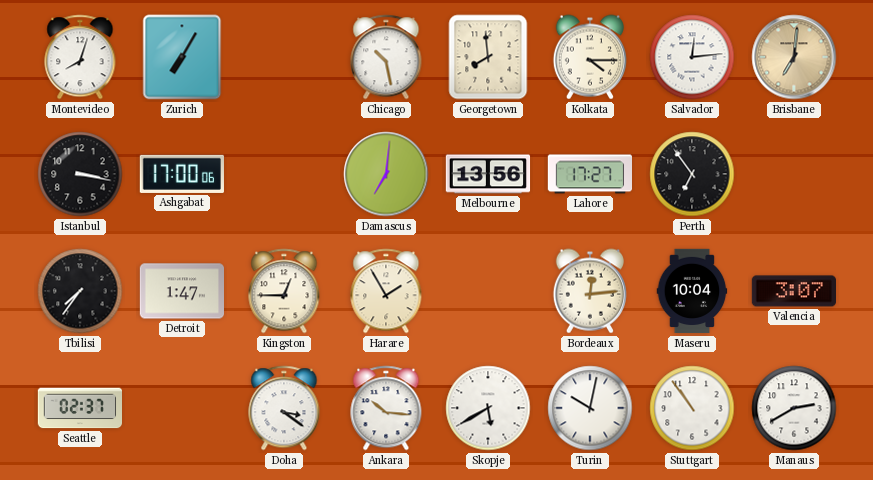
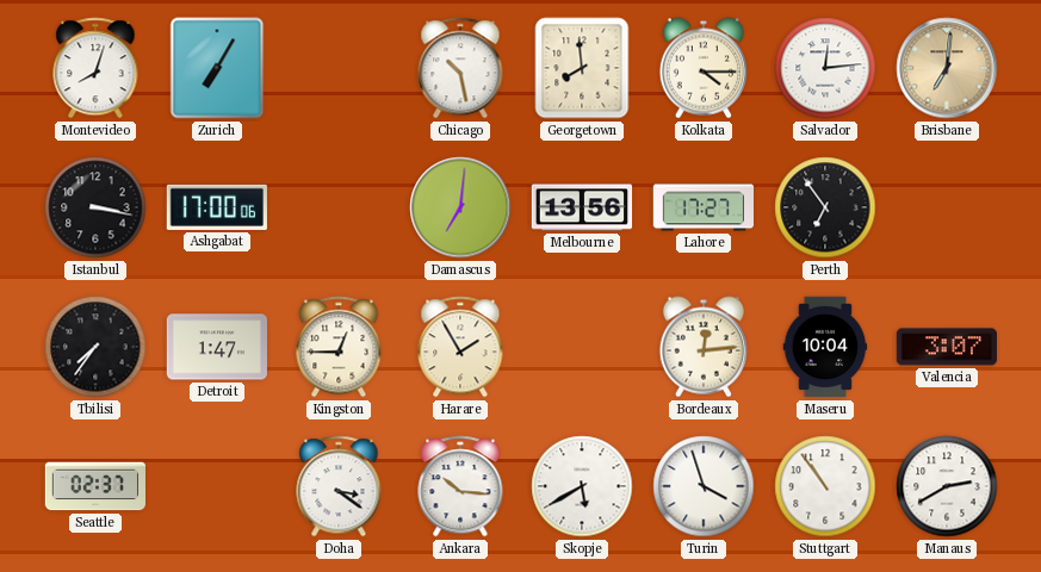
Turin: 10:02 -> 3:57
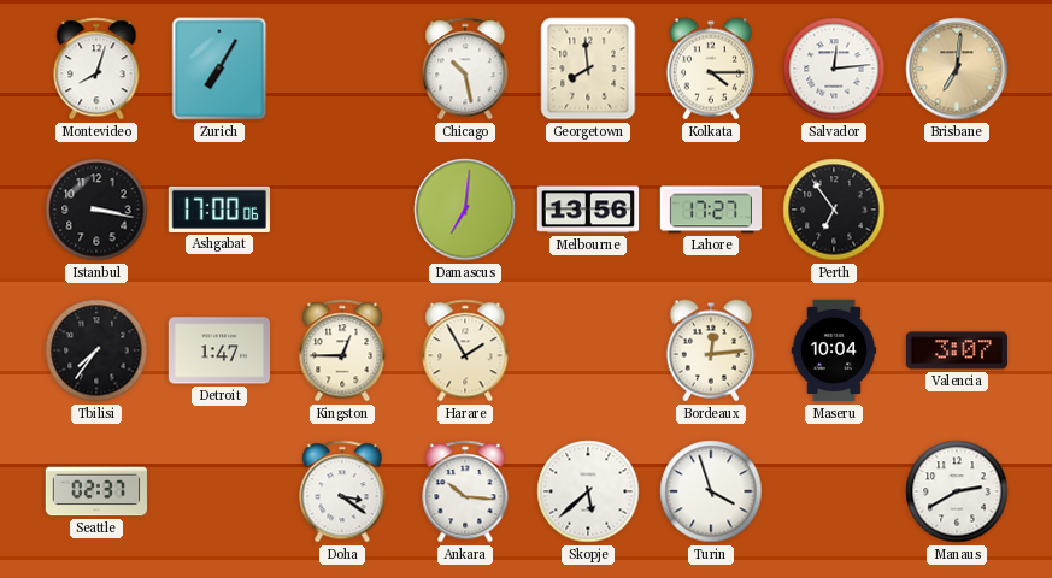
Skopje: 5:40 -> 5:38
Stuttgart: 10:54 -> none
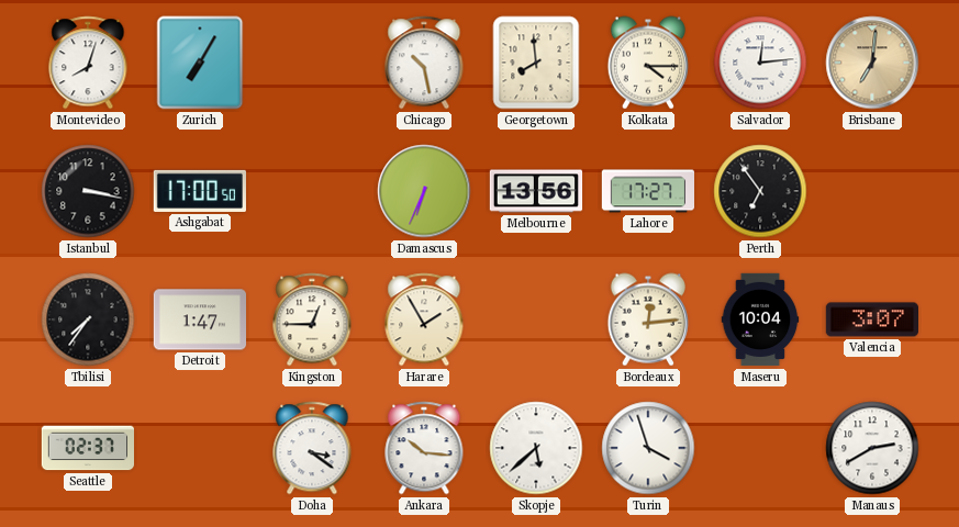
Ashgabat: 17:00:06 -> 17:00:50
Damascus: 7:01 -> 6:34
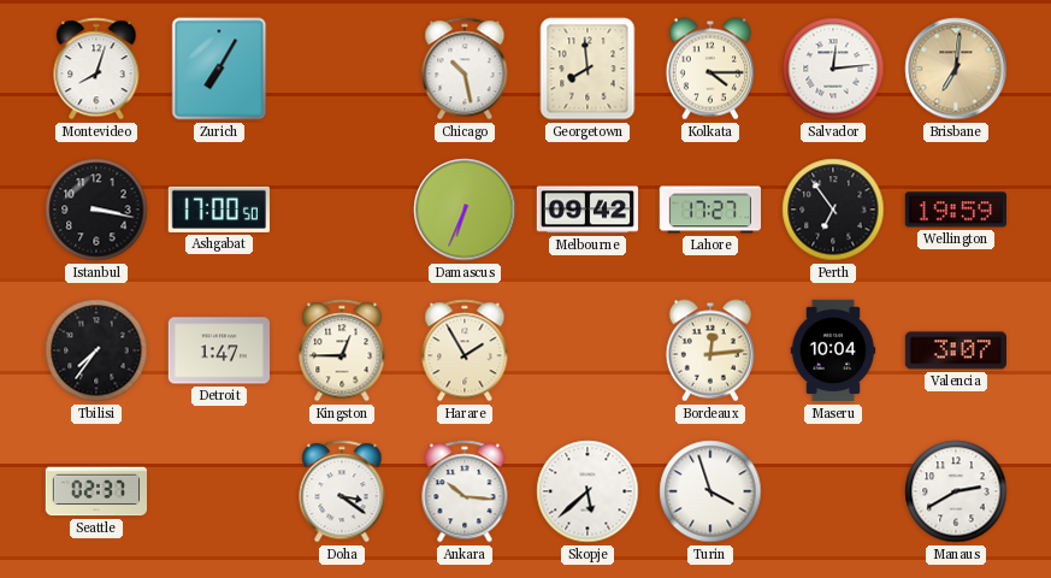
Melbourne: 13:56 -> 09:42
Wellington: none -> 19:59
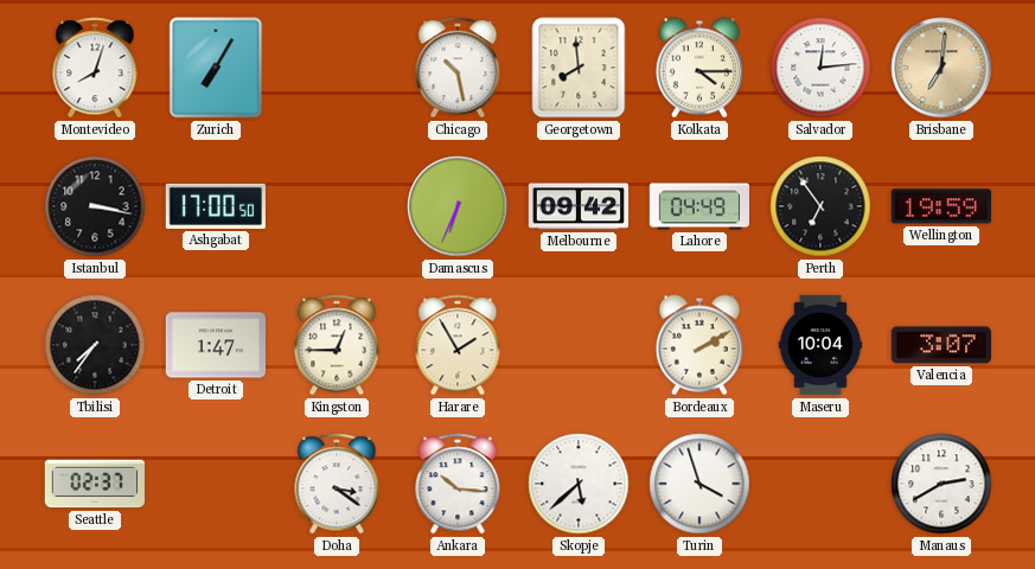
Lahore: 17:27 -> 04:49
Bordeaux: 12:14 -> 2:10
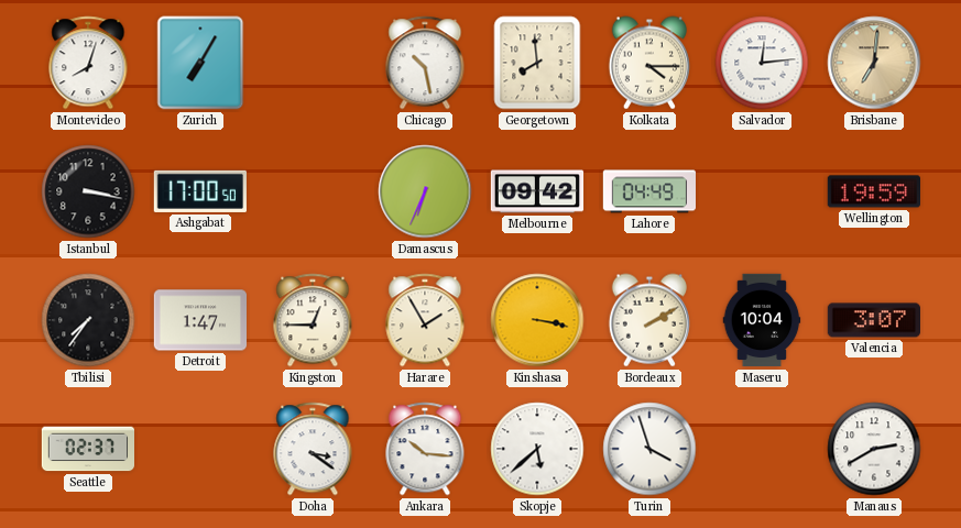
Perth: 6:54 -> none
Kinshasa: none -> 3:17
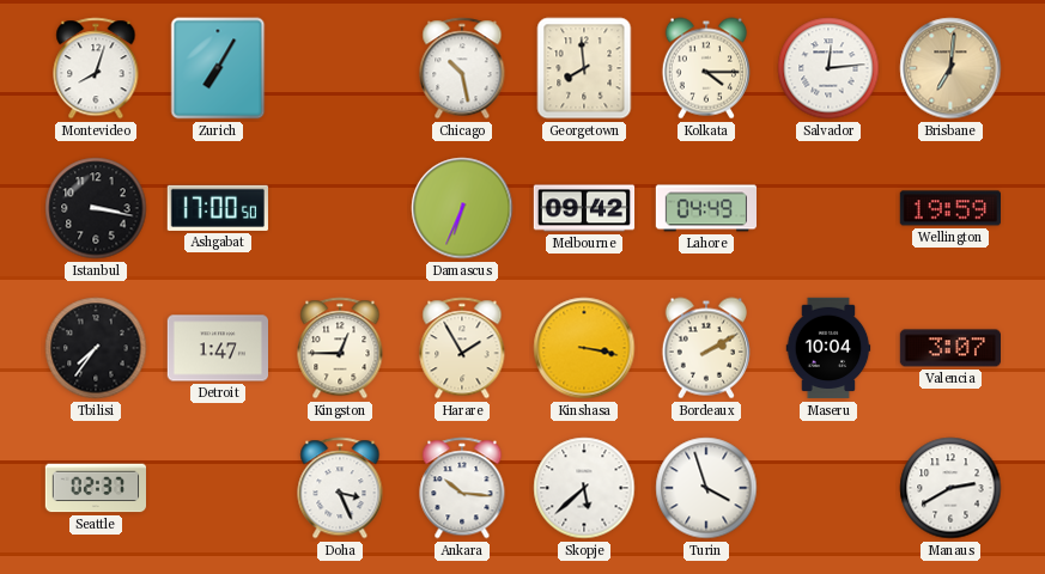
Doha: 3:21 -> 3:26
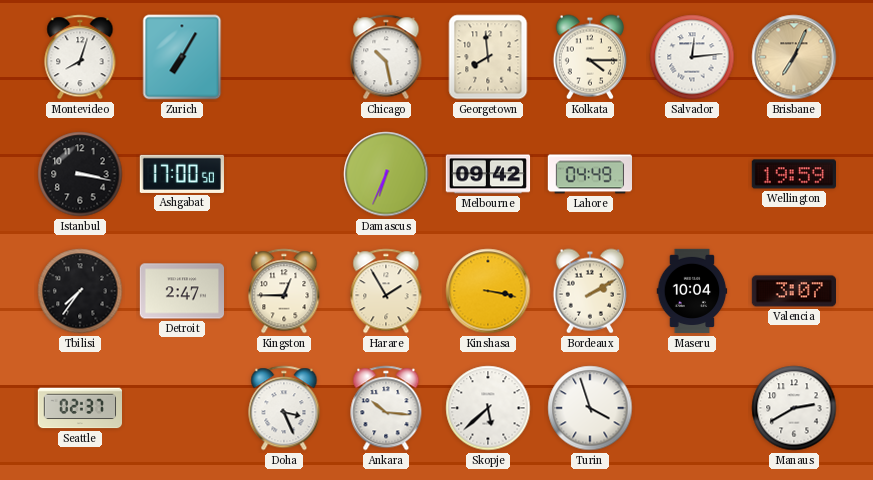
Brisbane: 7:01 -> 7:04
Detroit: 1:47 -> 2:47
